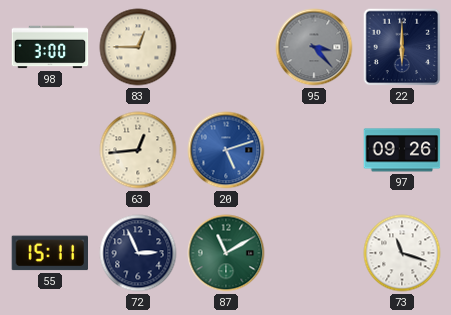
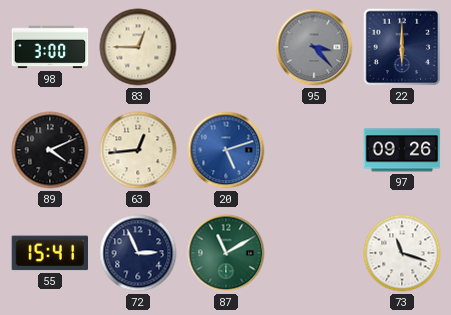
89: none -> 4:11
55: 15:11 -> 15:41
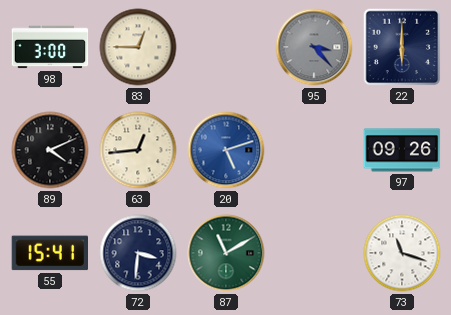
72: 2:56 -> 3:31
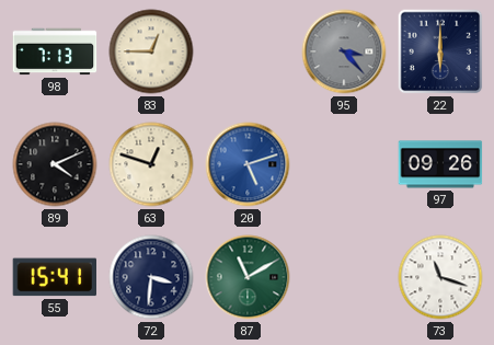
98: 3:00 -> 7:13
63: 12:44 -> 12:48
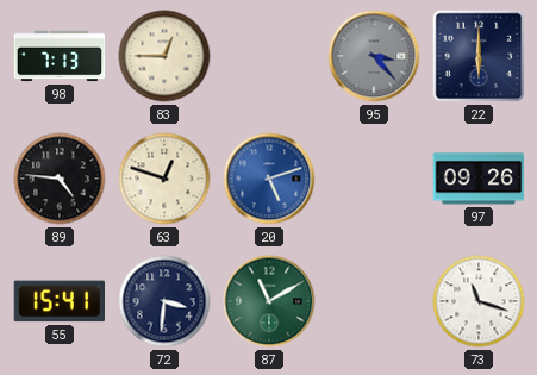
89: 4:11 -> 4:46
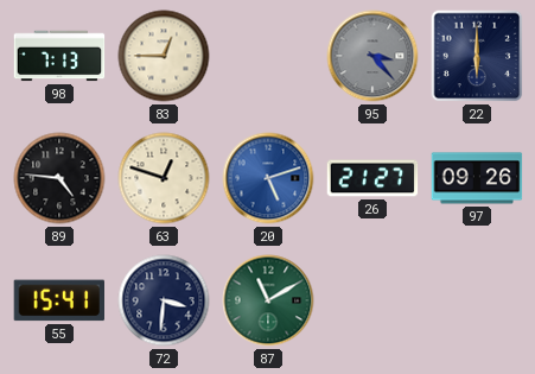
26: none -> 21:27
73: 11:18 -> none
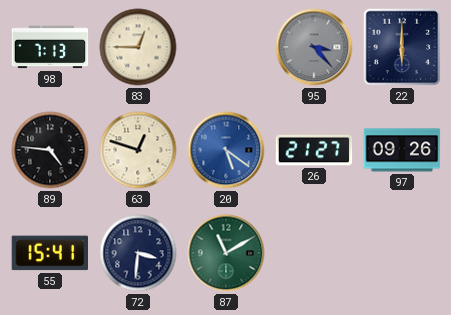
20: 5:12 -> 5:21
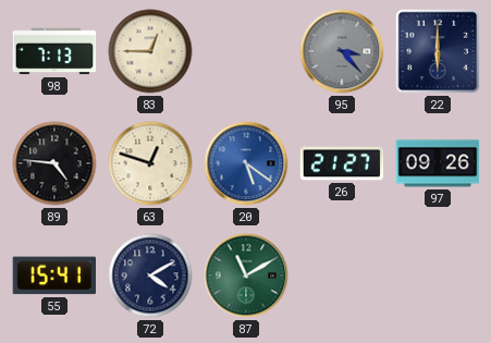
72: 3:31 -> 4:10
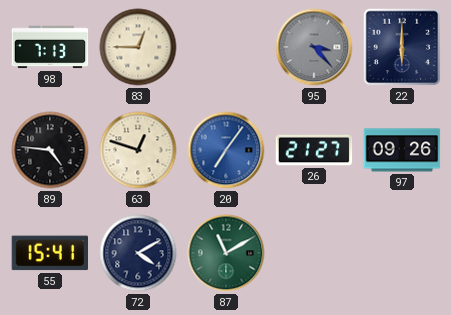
20: 5:21 -> 7:06
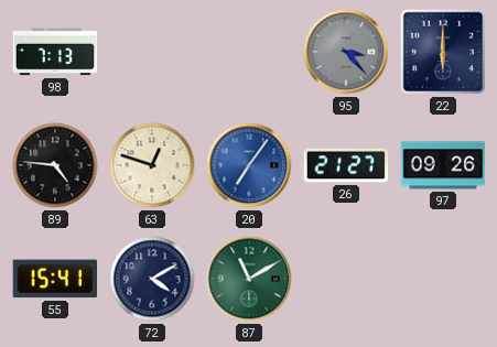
83: 12:45 -> none
